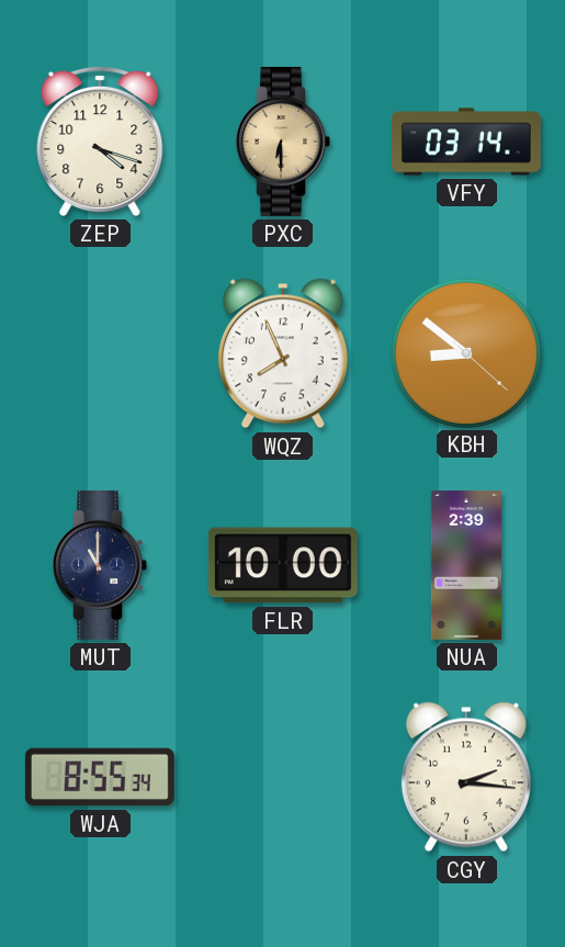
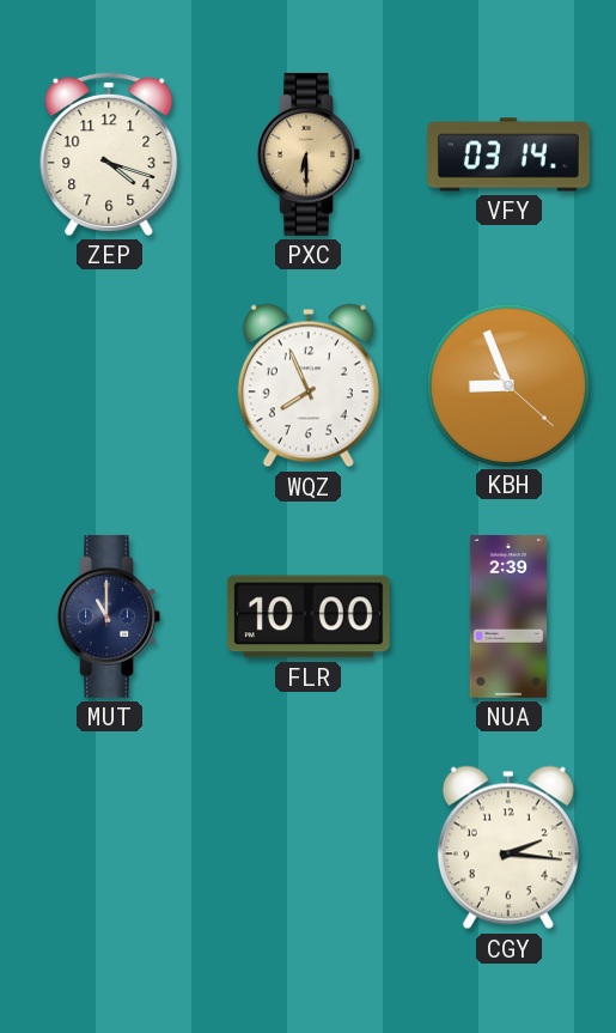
KBH: 8:51 -> 8:56
WJA: 8:55 -> none
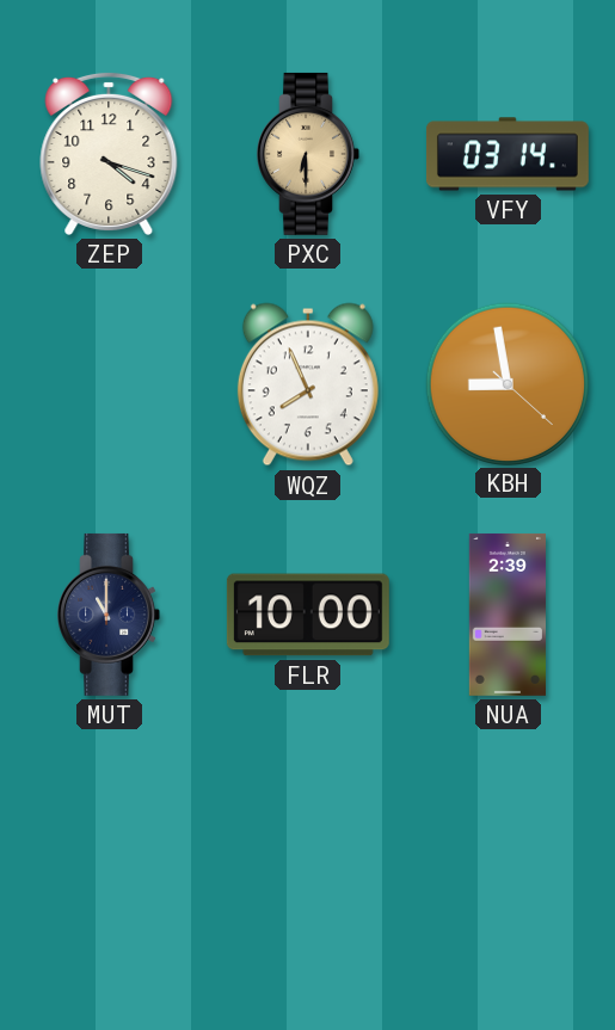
KBH: 8:56 -> 8:58
CGY: 2:16 -> none
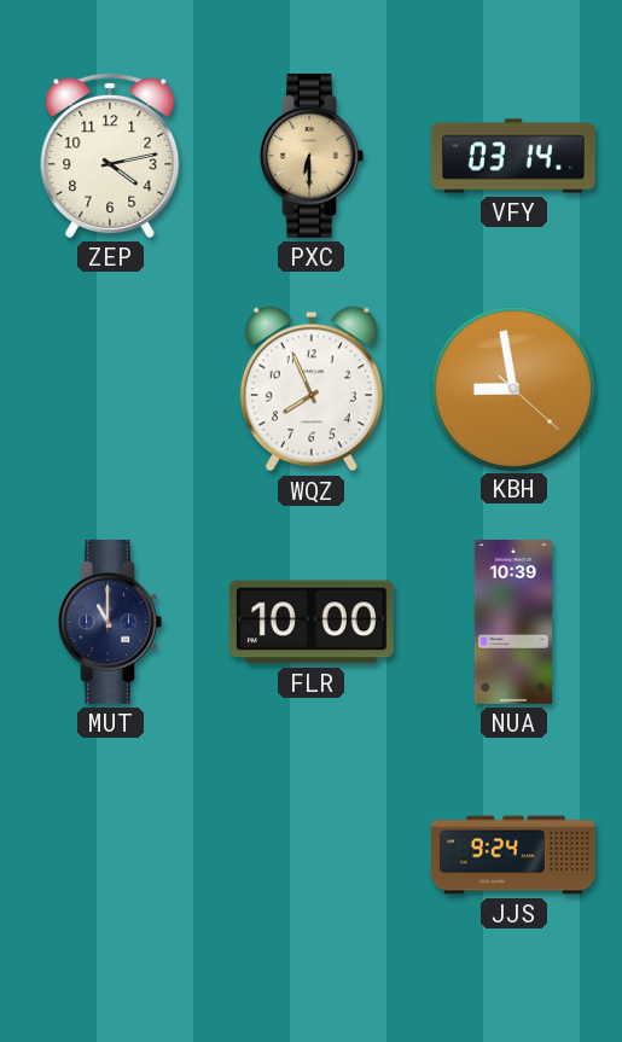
ZEP: 4:18 -> 4:13
NUA: 2:39 -> 10:39
JJS: none -> 9:24
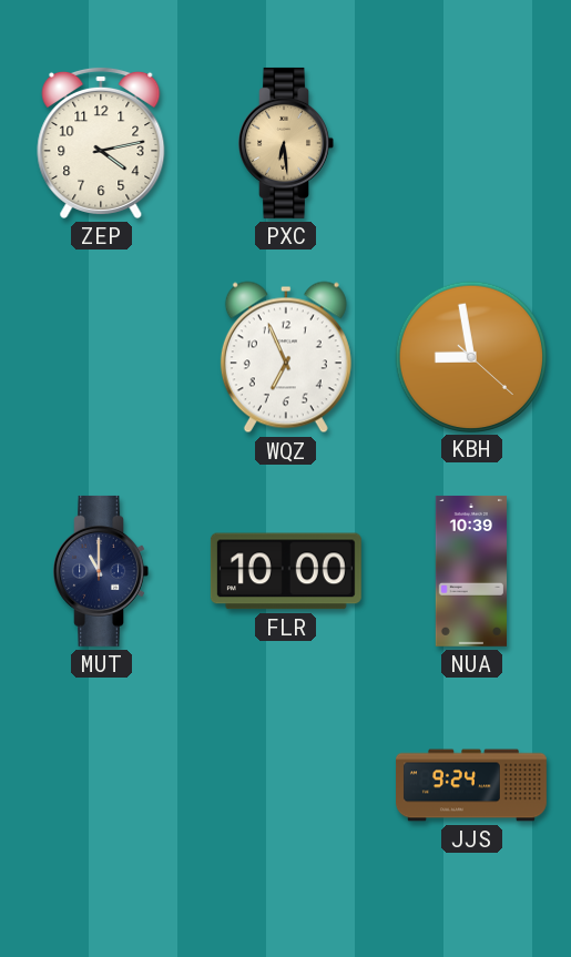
PXC: 6:30 -> 6:29
VFY: 03:14 -> none
WQZ: 7:56 -> 6:56
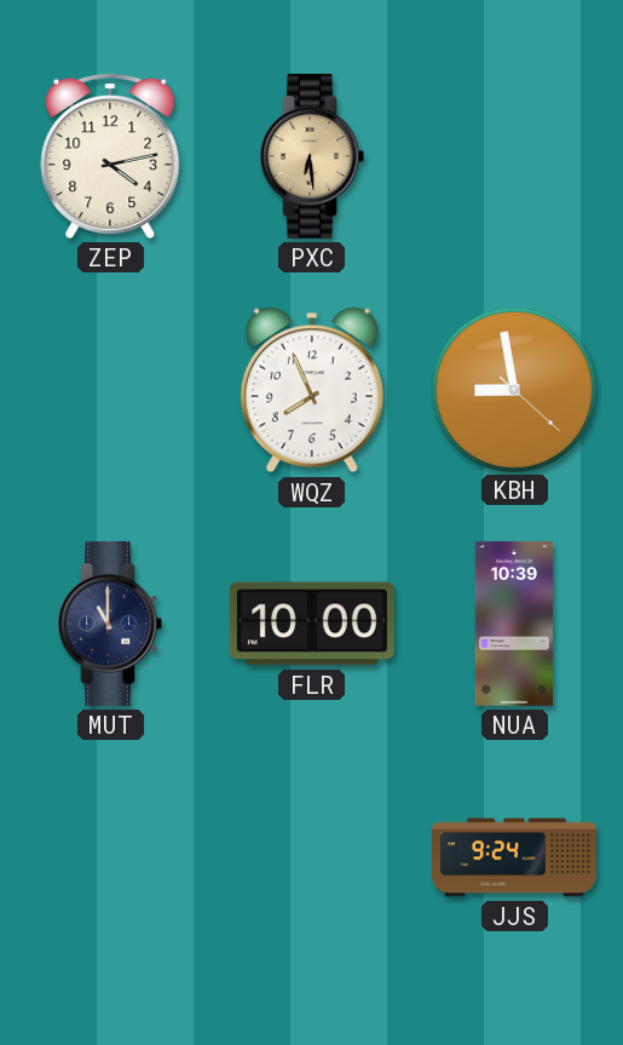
WQZ: 6:56 -> 7:56
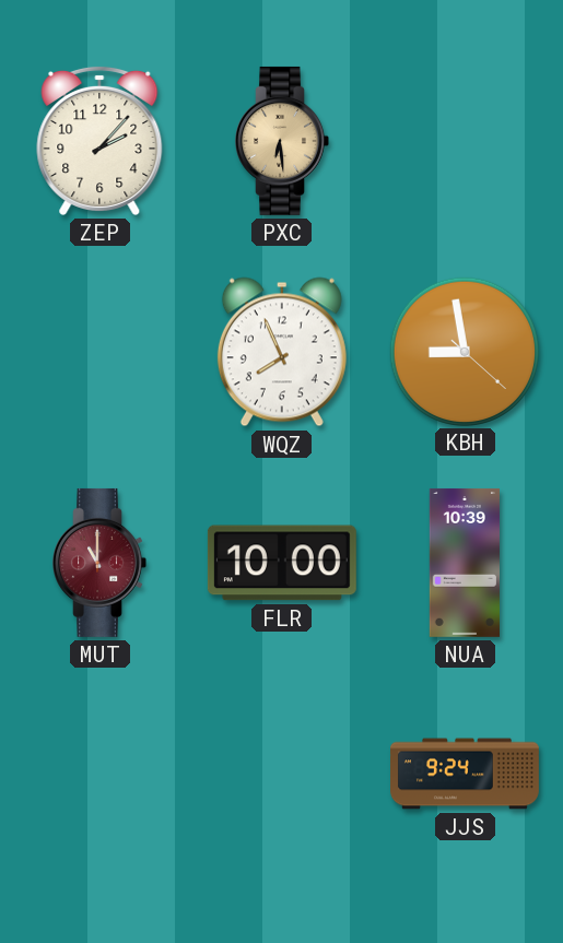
ZEP: 4:13 -> 2:07
MUT dial: navy -> burgundy
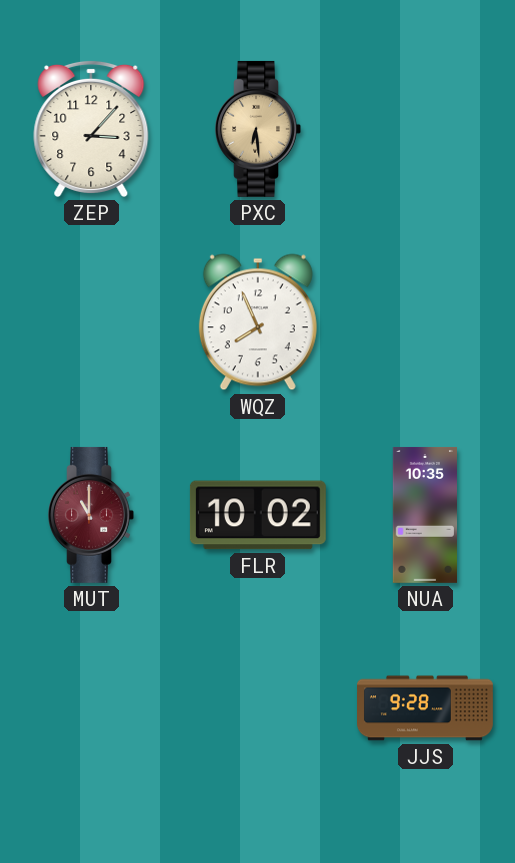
ZEP: 2:07 -> 3:07
KBH: 8:58 -> none
FLR: 10:00 -> 10:02
NUA: 10:39 -> 10:35
JJS: 9:24 -> 9:28
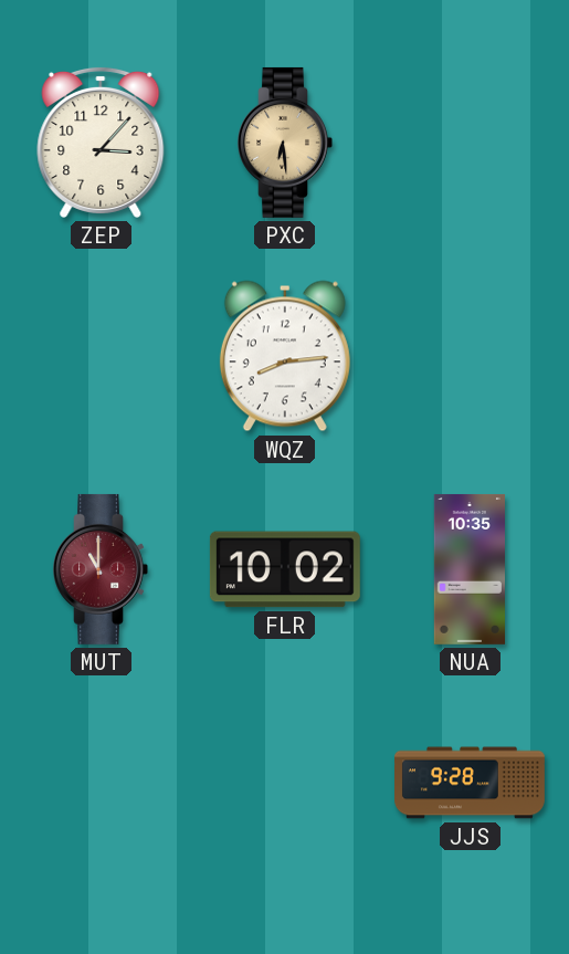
WQZ: 7:56 -> 8:14
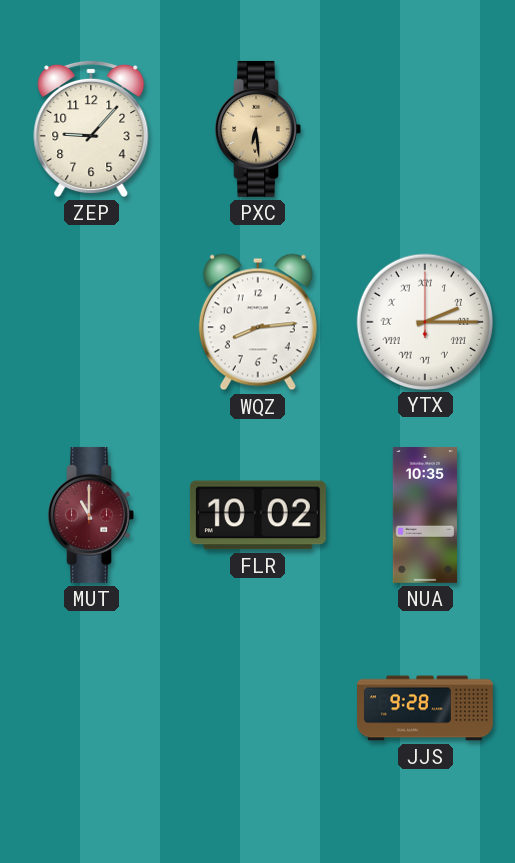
ZEP: 3:07 -> 9:07
YTX: none -> 2:15
